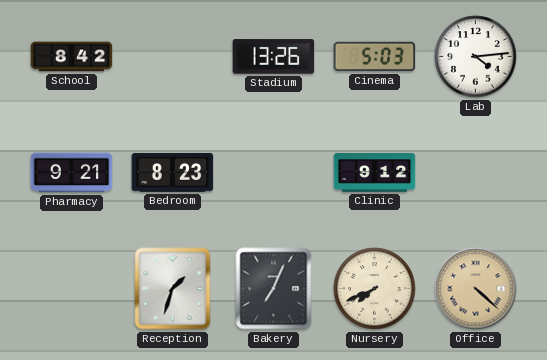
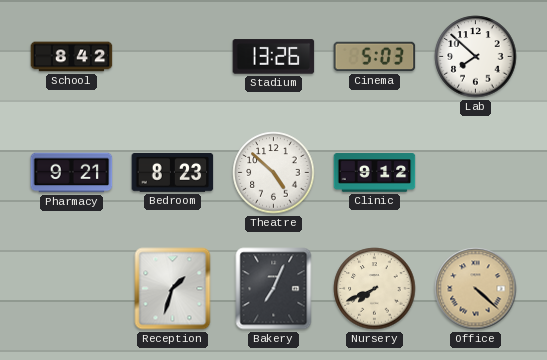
Lab: 4:14 -> 7:52
Theatre: none -> 4:52
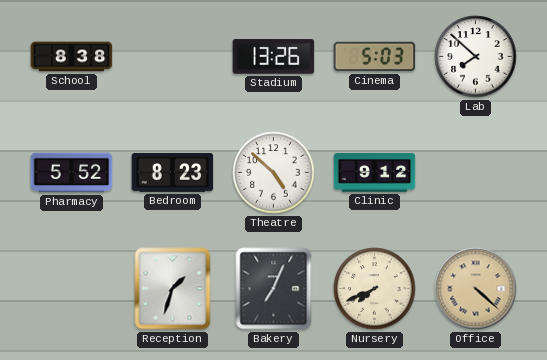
School: 8:42 -> 8:38
Pharmacy: 9:21 -> 5:52
